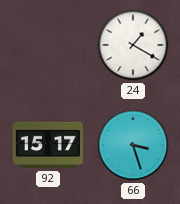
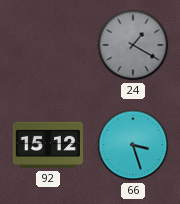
24 dial: white -> grey
92: 15:17 -> 15:12
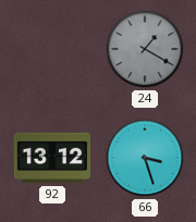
92: 15:12 -> 13:12
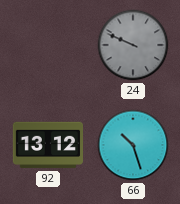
24: 1:20 -> 9:49
66: 3:27 -> 10:27
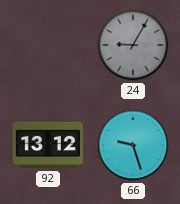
24: 9:49 -> 9:05
66: 10:27 -> 9:27
